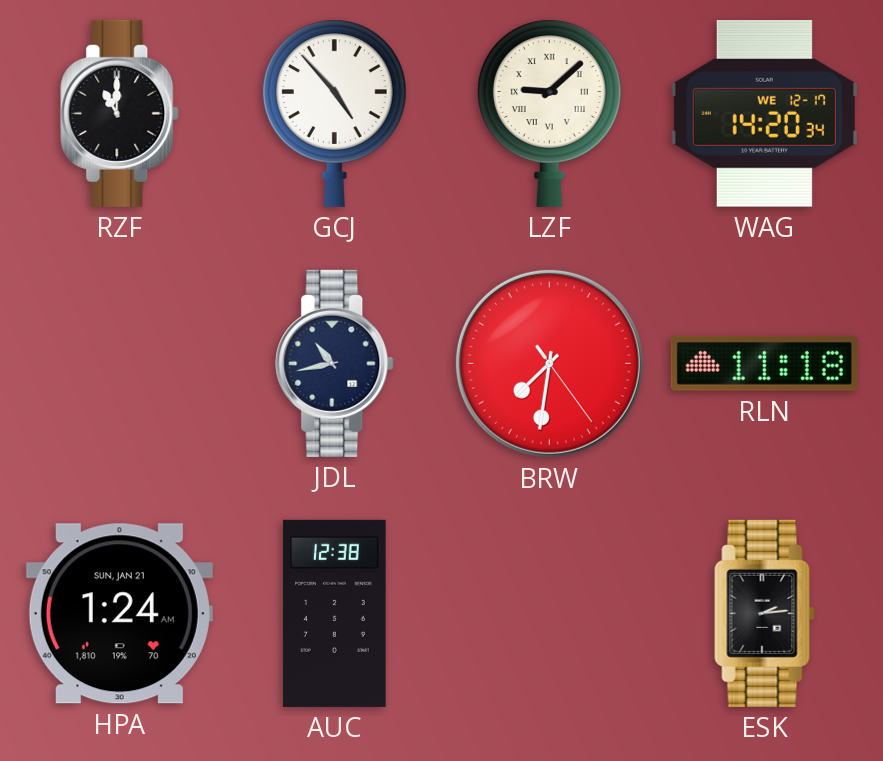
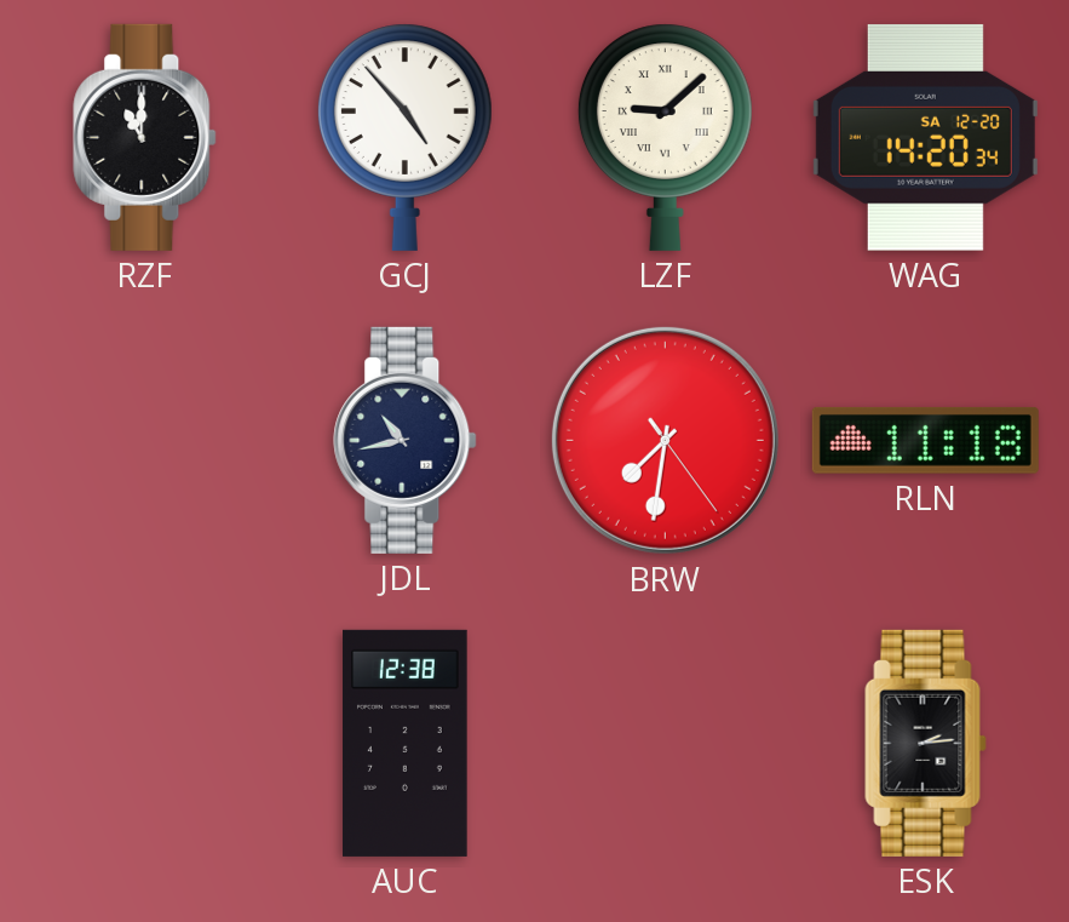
WAG date: WE 12-17 -> SA 12-20
HPA: 1:24 -> none
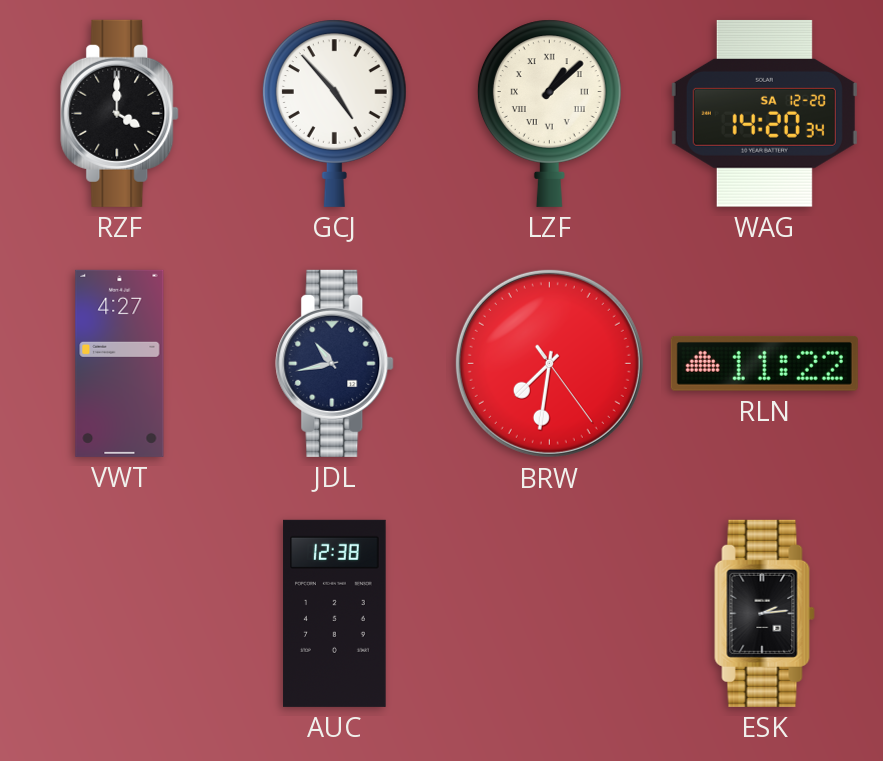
RZF: 11:00 -> 4:00
LZF: 9:08 -> 1:08
VWT: none -> 4:27
RLN: 11:18 -> 11:22
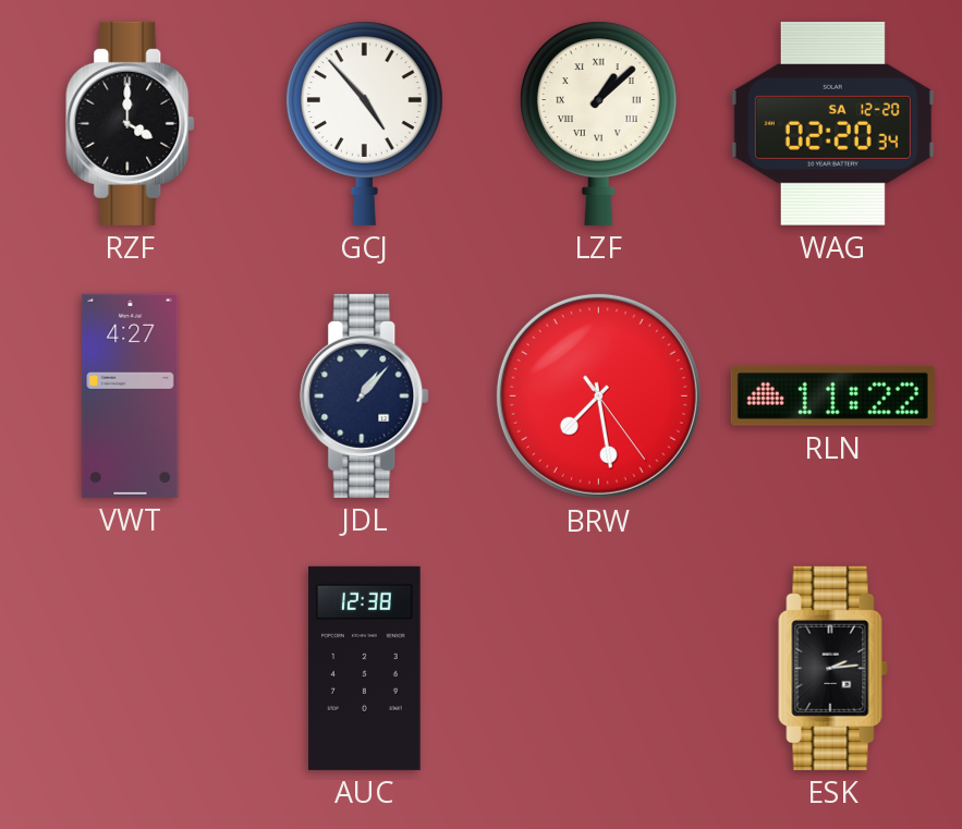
WAG: 14:20 -> 02:20
JDL: 10:43 -> 1:07
BRW: 7:31 -> 7:28
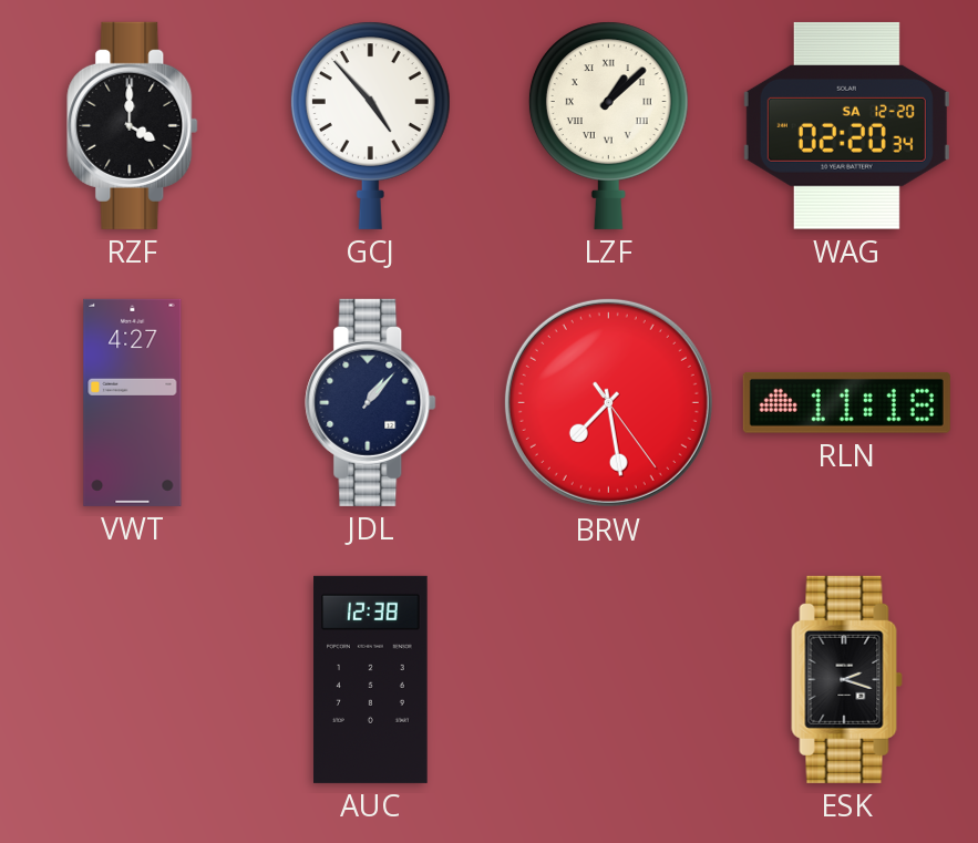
RLN: 11:22 -> 11:18
ESK: 2:14 -> 2:18
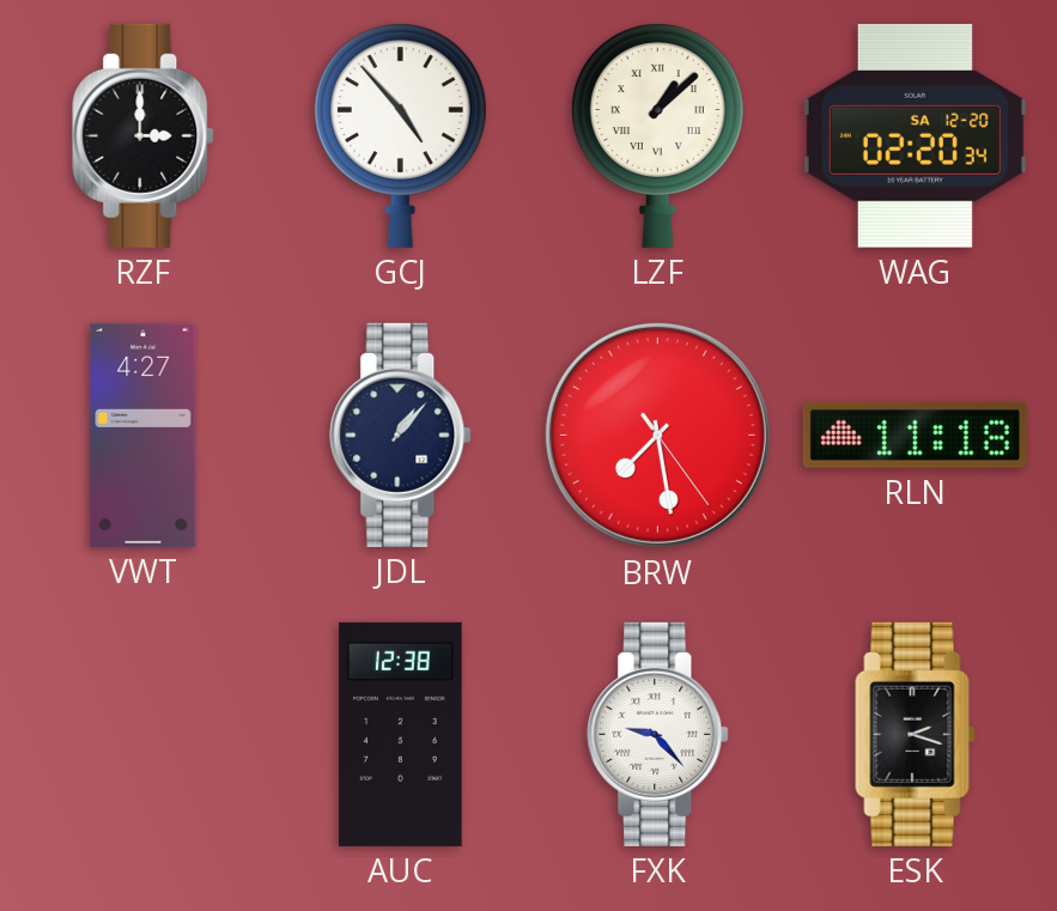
RZF: 4:00 -> 3:00
FXK: none -> 9:23
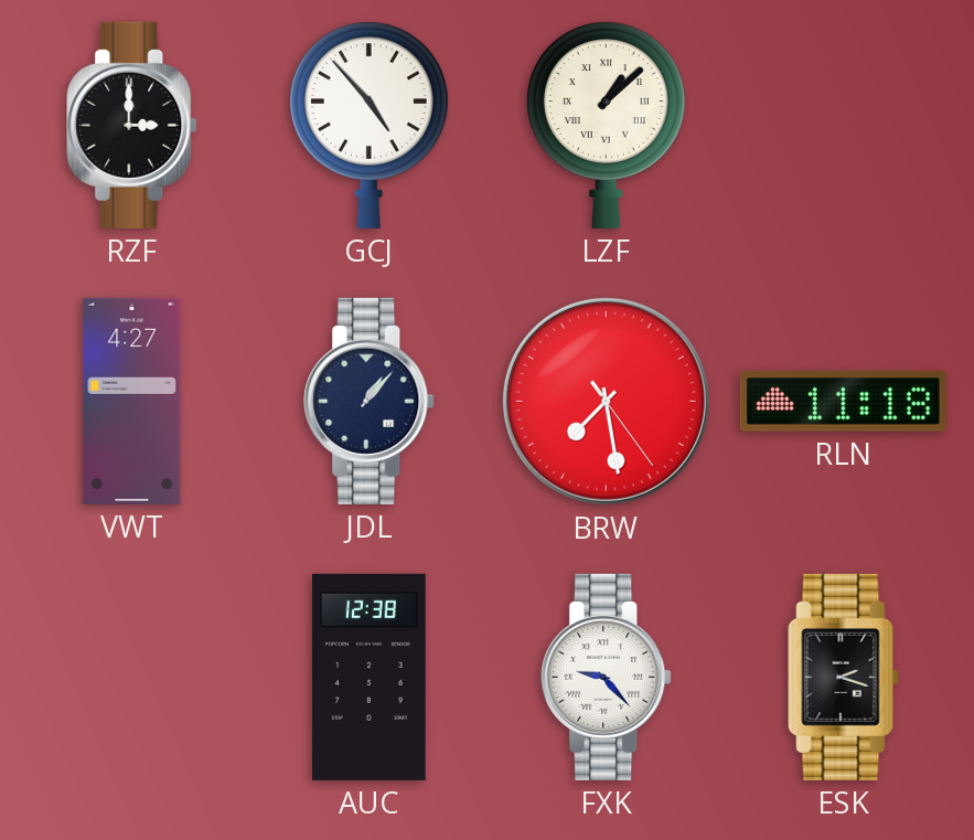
WAG: 02:20 -> none
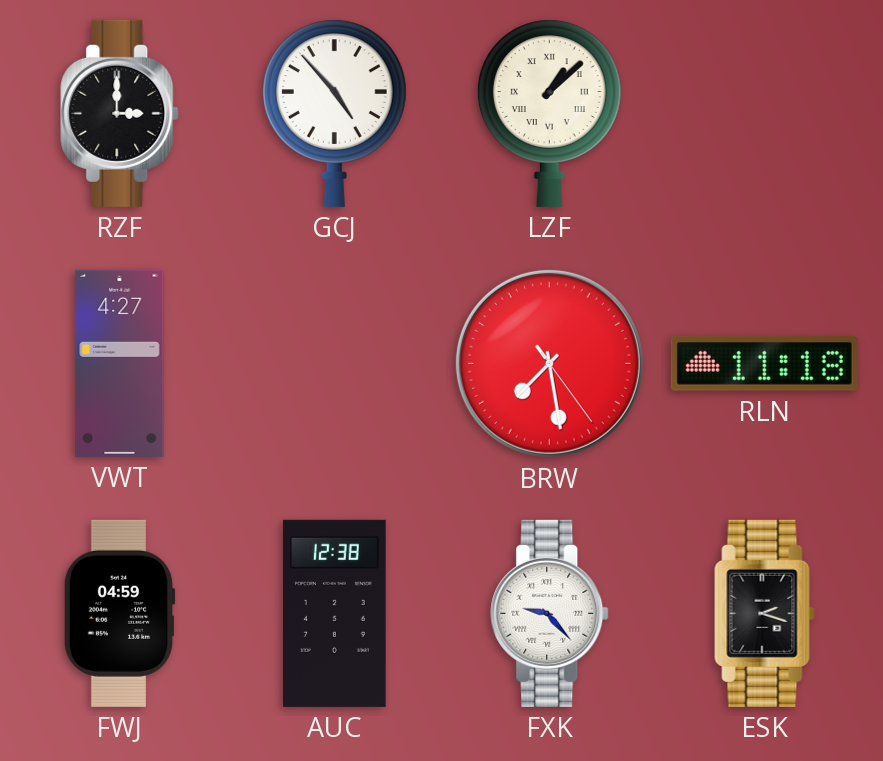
JDL: 1:07 -> none
FWJ: none -> 04:59
